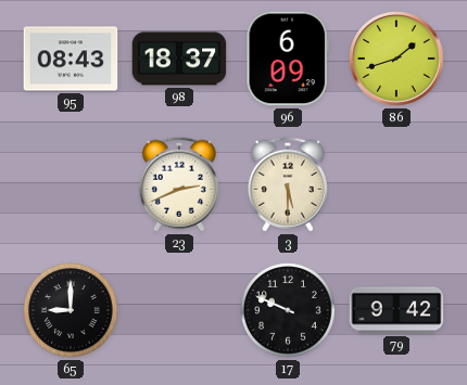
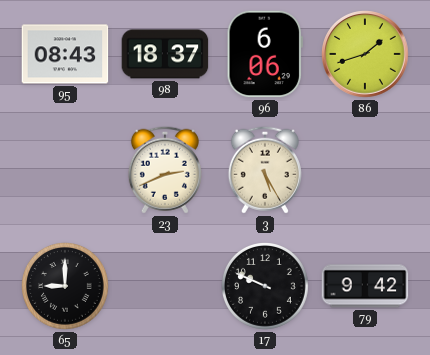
96: 6:09 -> 6:06
3: 5:30 -> 5:25
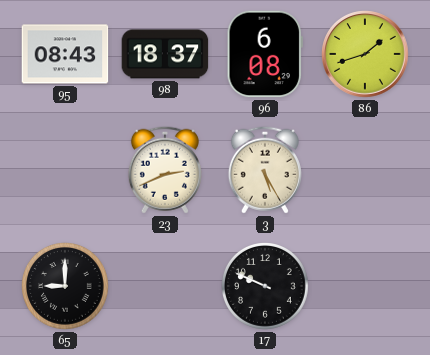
96: 6:06 -> 6:08
79: 9:42 -> none
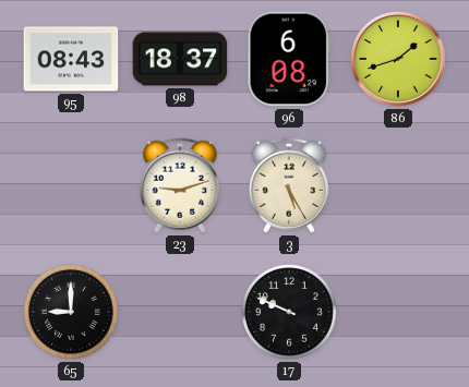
23: 2:41 -> 9:12
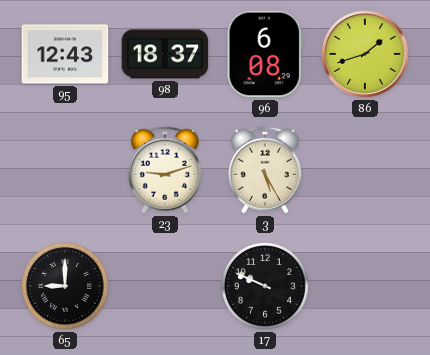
95: 08:43 -> 12:43
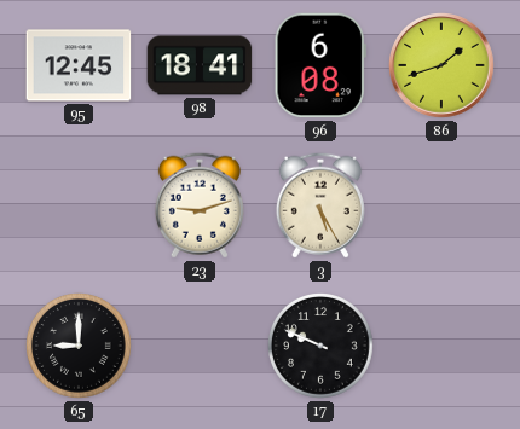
95: 12:43 -> 12:45
98: 18:37 -> 18:41
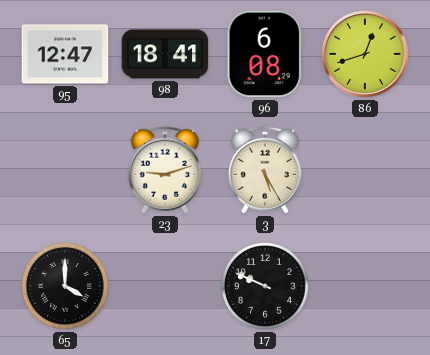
95: 12:45 -> 12:47
86: 1:42 -> 12:42
65: 9:00 -> 4:00
